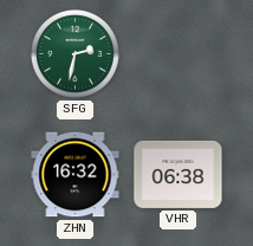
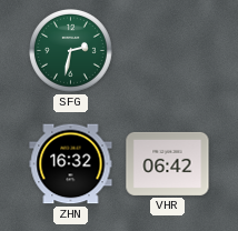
VHR: 06:38 -> 06:42
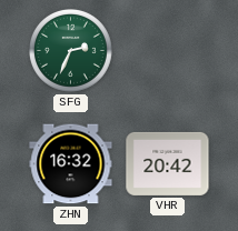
SFG: 2:32 -> 2:34
VHR: 06:42 -> 20:42
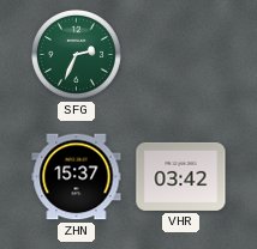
ZHN: 16:32 -> 15:37
VHR: 20:42 -> 03:42
